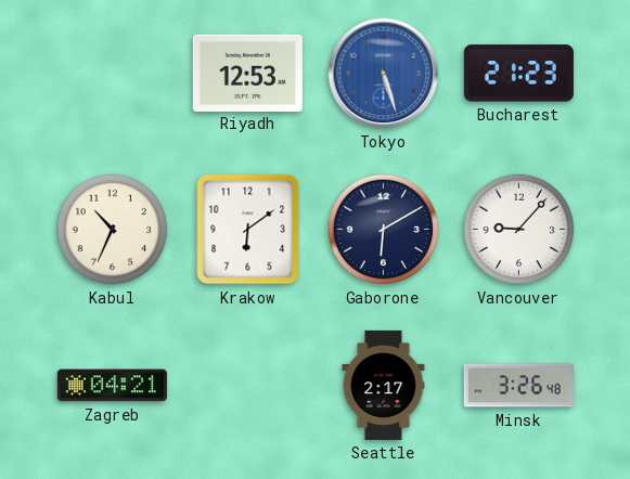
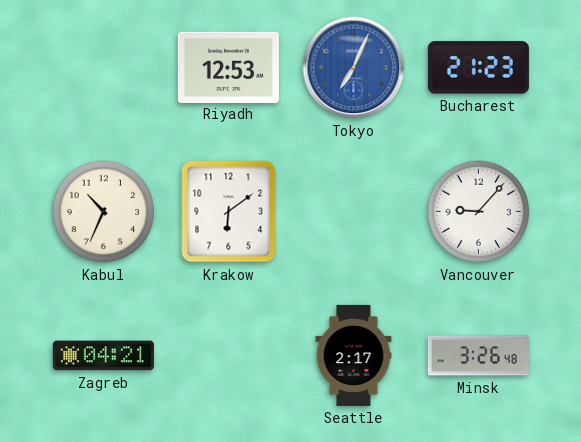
Tokyo: 5:27 -> 7:04
Gaborone: 6:10 -> none
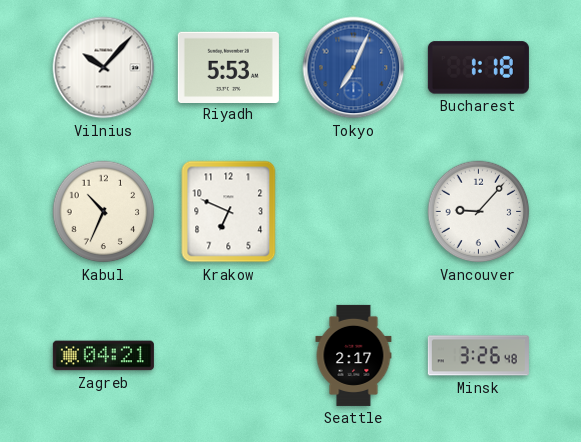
Vilnius: none -> 10:07
Riyadh: 12:53 -> 5:53
Bucharest: 21:23 -> 1:18
Krakow: 6:09 -> 6:49
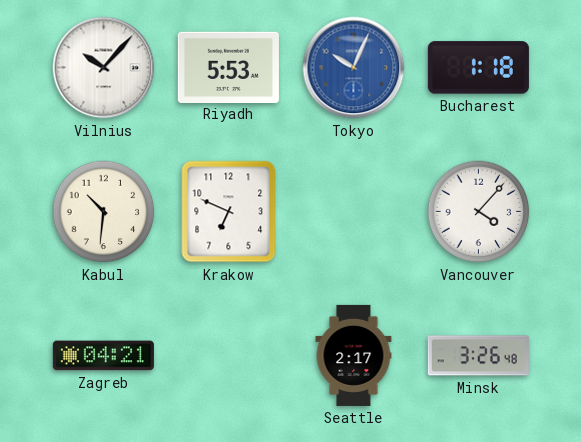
Tokyo: 7:04 -> 10:04
Kabul: 10:34 -> 10:31
Vancouver: 9:07 -> 4:07
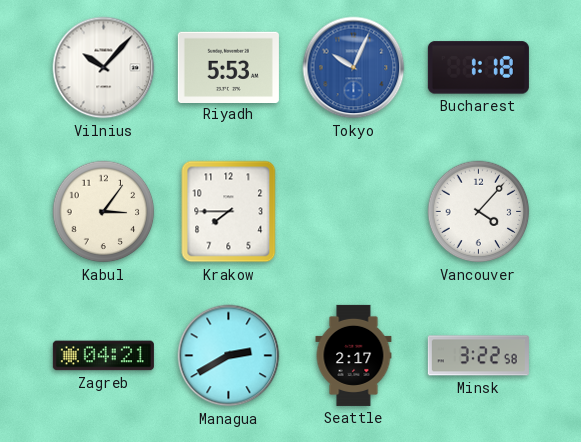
Kabul: 10:31 -> 3:06
Krakow: 6:49 -> 7:45
Managua: none -> 2:40
Minsk: 3:26 -> 3:22
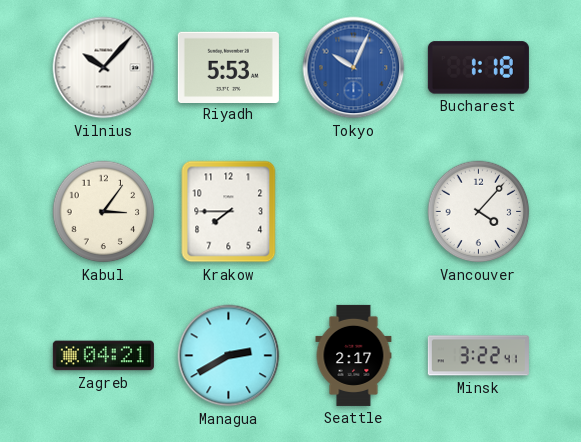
Minsk: 3:22:58 -> 3:22:41
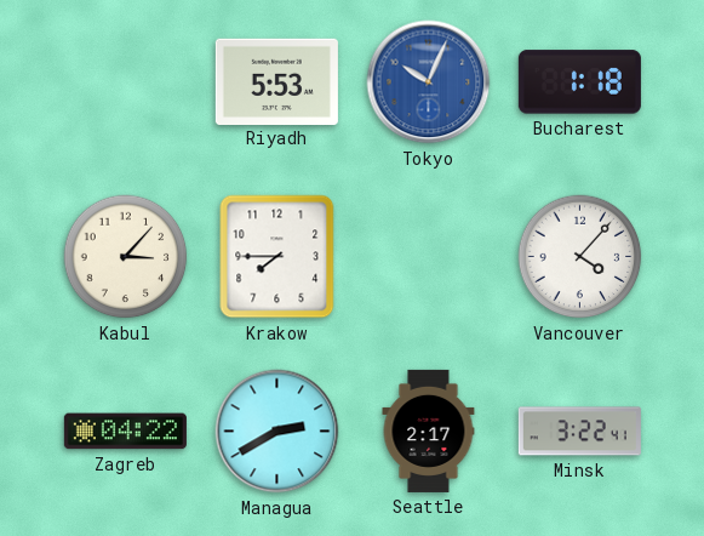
Vilnius: 10:07 -> none
Kabul: 3:06 -> 3:07
Zagreb: 04:21 -> 04:22
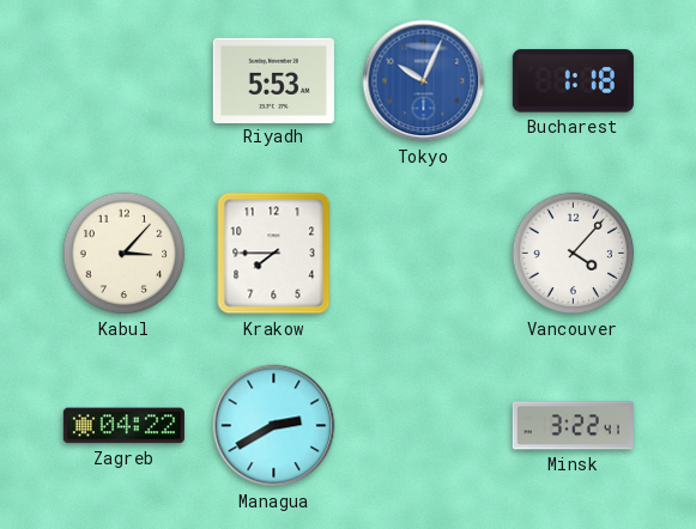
Seattle: 2:17 -> none
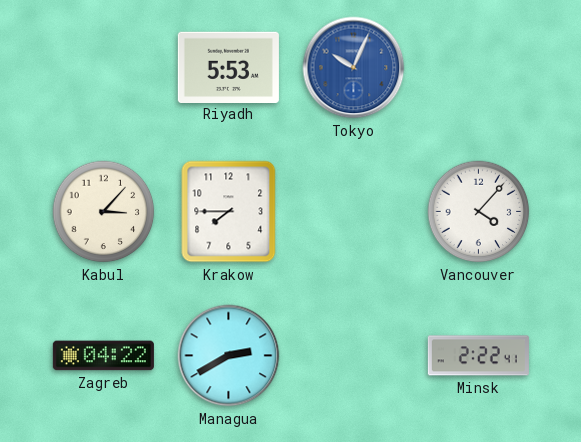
Bucharest: 1:18 -> none
Minsk: 3:22 -> 2:22
